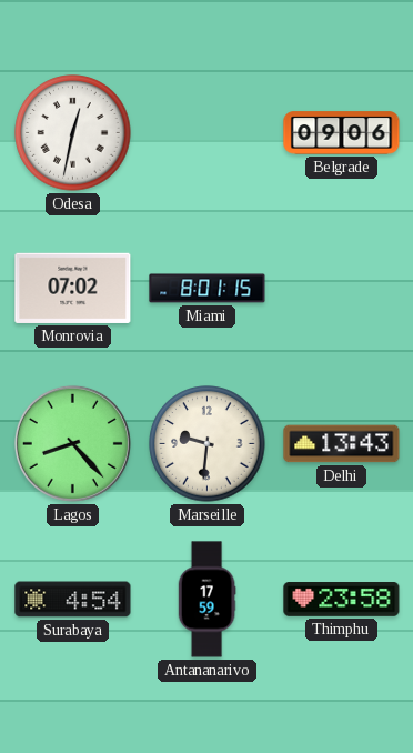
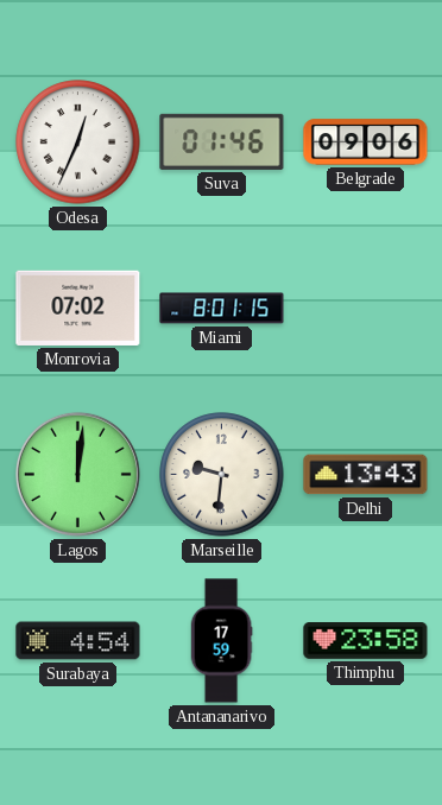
Odesa: 12:32 -> 12:34
Suva: none -> 01:46
Lagos: 8:23 -> 12:01
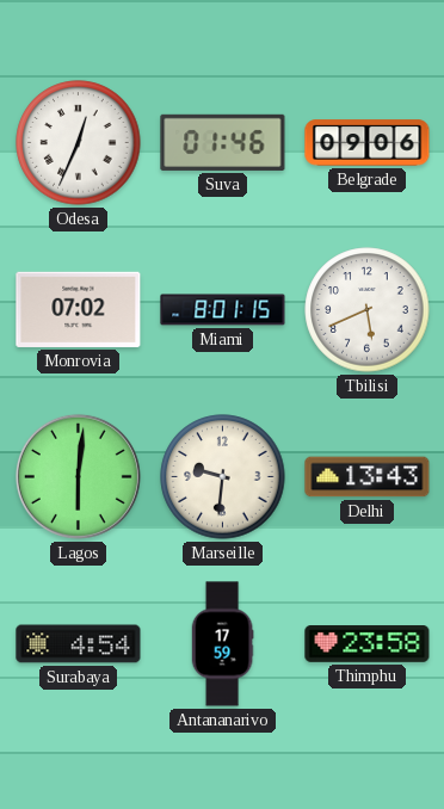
Tbilisi: none -> 5:41
Lagos: 12:01 -> 6:01
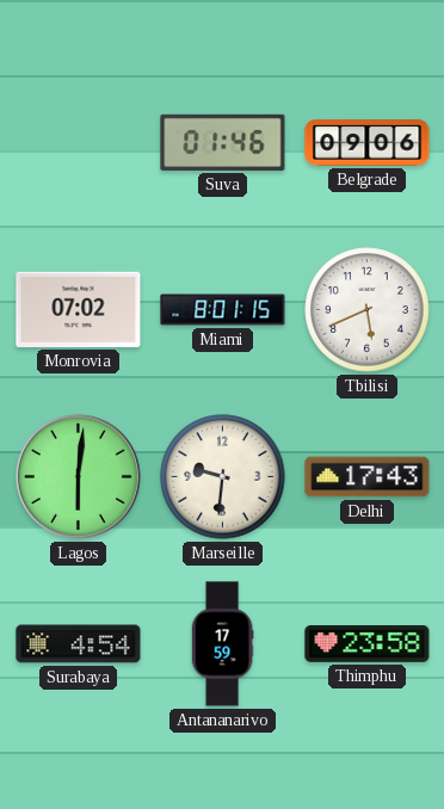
Odesa: 12:34 -> none
Delhi: 13:43 -> 17:43
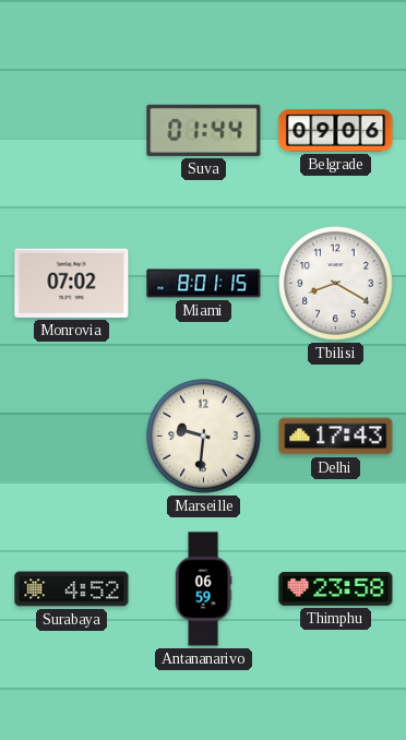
Suva: 01:46 -> 01:44
Tbilisi: 5:41 -> 8:20
Lagos: 6:01 -> none
Surabaya: 4:54 -> 4:52
Antananarivo: 17:59 -> 06:59
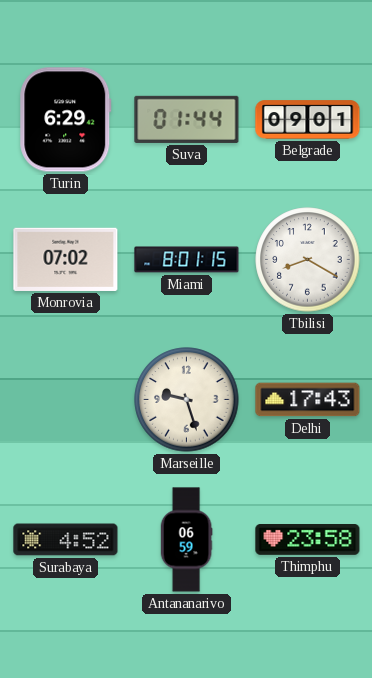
Turin: none -> 6:29
Belgrade: 09:06 -> 09:01
Marseille: 9:31 -> 9:27
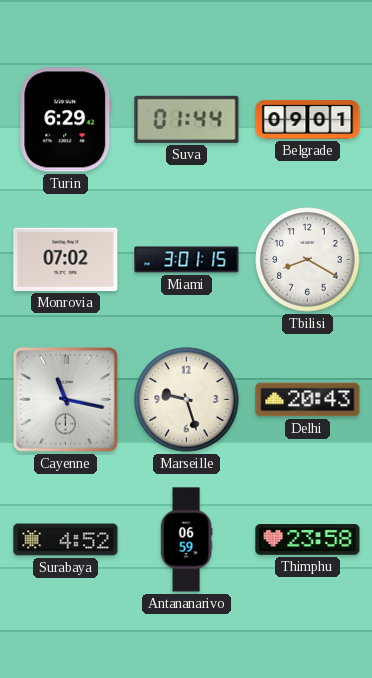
Miami: 8:01 -> 3:01
Cayenne: none -> 11:17
Delhi: 17:43 -> 20:43
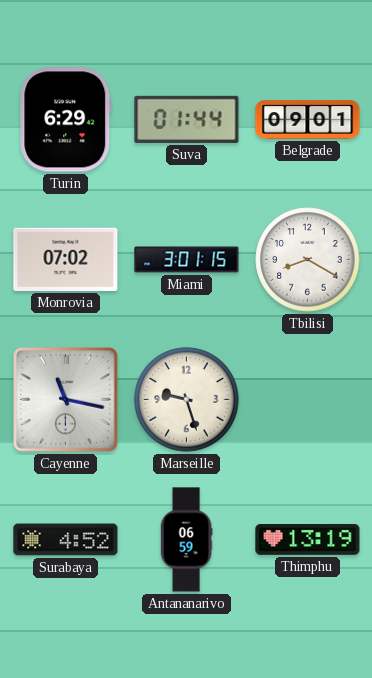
Delhi: 20:43 -> none
Thimphu: 23:58 -> 13:19
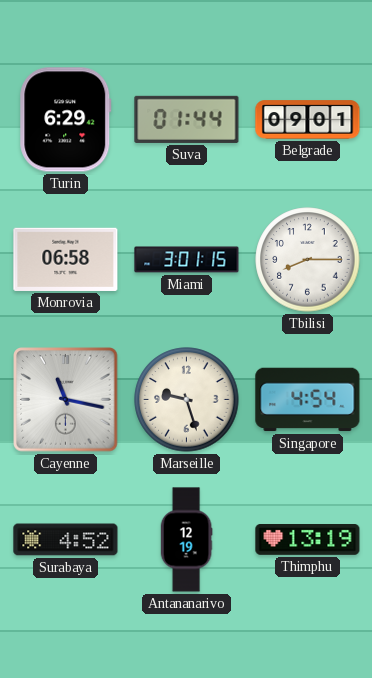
Monrovia: 07:02 -> 06:58
Tbilisi: 8:20 -> 8:15
Singapore: none -> 4:54
Antananarivo: 06:59 -> 12:19
